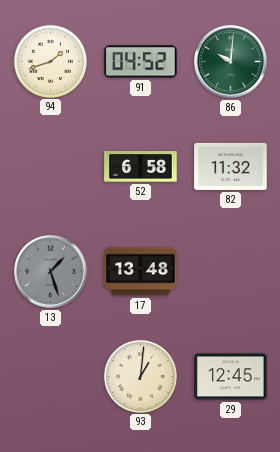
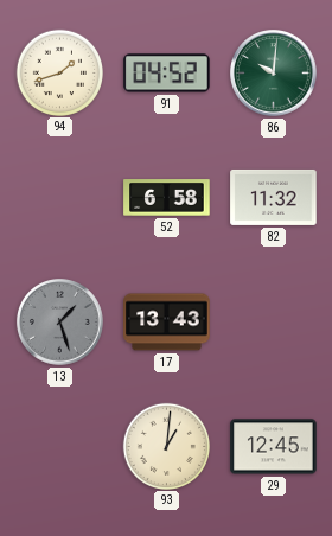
17: 13:48 -> 13:43
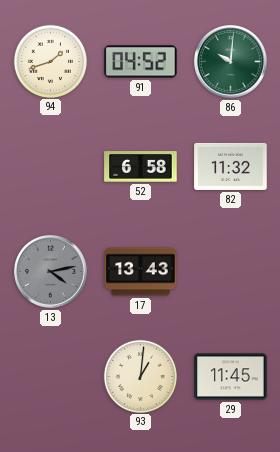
13: 1:27 -> 4:13
29: 12:45 -> 11:45
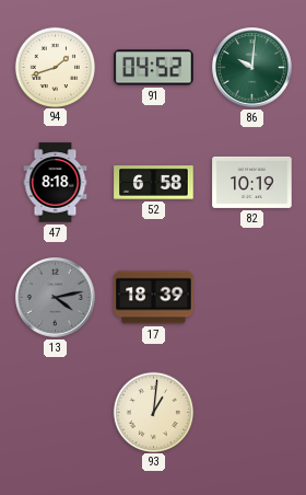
47: none -> 8:18
82: 11:32 -> 10:19
17: 13:43 -> 18:39
29: 11:45 -> none
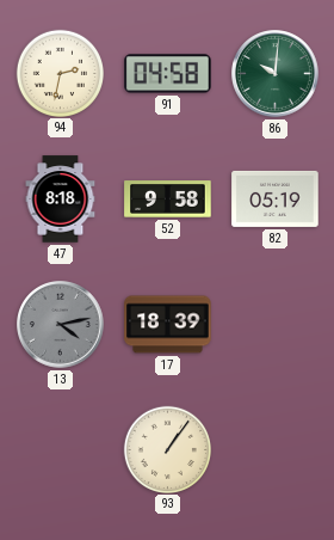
94: 1:42 -> 2:32
91: 04:52 -> 04:58
52: 6:58 -> 9:58
82: 10:19 -> 05:19
93: 1:01 -> 1:06
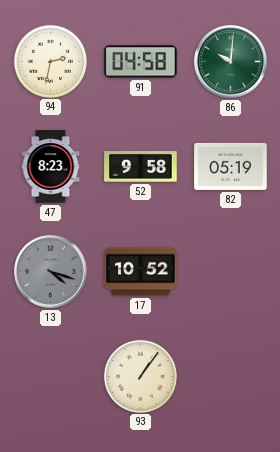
47: 8:18 -> 8:23
13: 4:13 -> 4:18
17: 18:39 -> 10:52
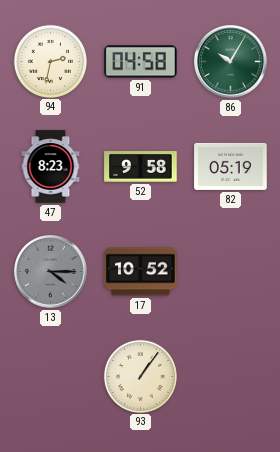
86: 10:01 -> 10:05
13: 4:18 -> 4:15
